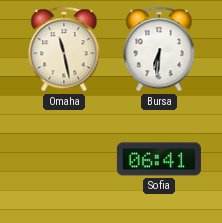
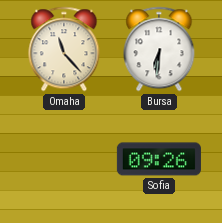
Omaha: 11:28 -> 11:23
Sofia: 06:41 -> 09:26
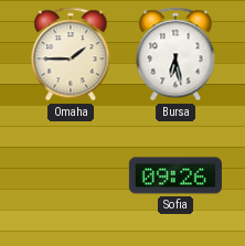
Omaha: 11:23 -> 1:45
Bursa: 6:31 -> 6:28
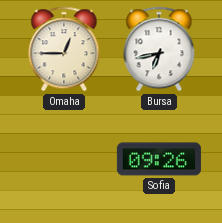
Omaha: 1:45 -> 12:45
Bursa: 6:28 -> 6:43
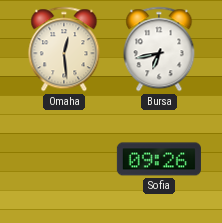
Omaha: 12:45 -> 12:29
